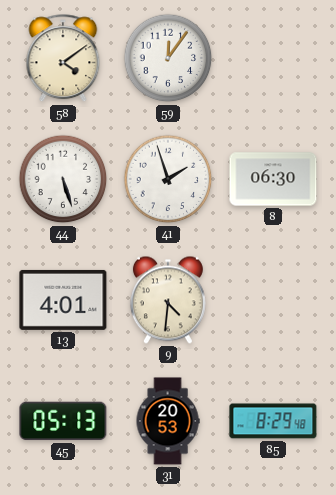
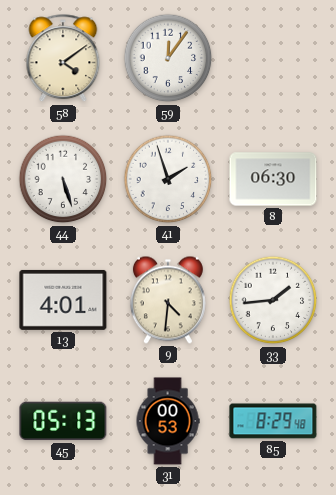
33: none -> 1:44
31: 20:53 -> 00:53
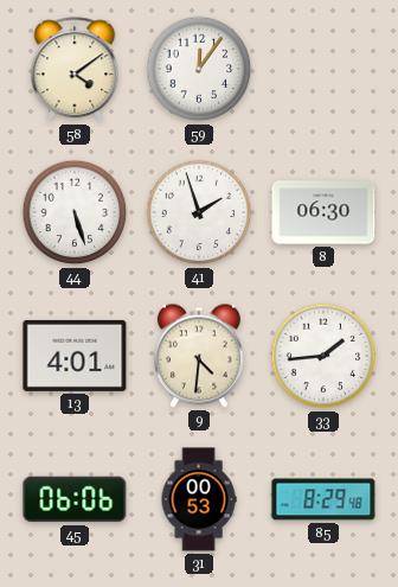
45: 05:13 -> 06:06
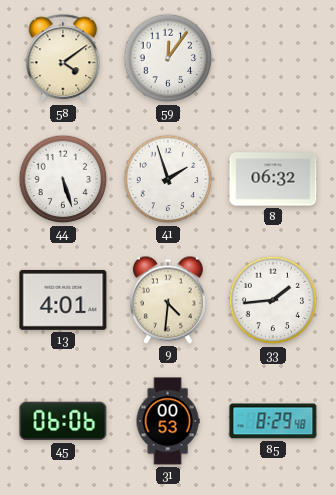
8: 06:30 -> 06:32
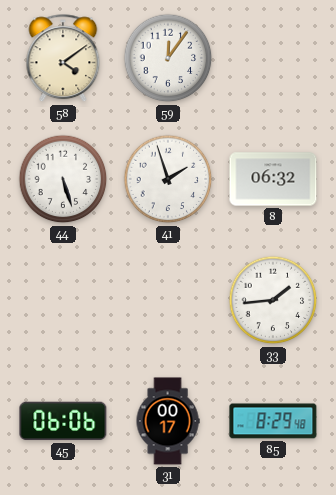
13: 4:01 -> none
9: 4:31 -> none
31: 00:53 -> 00:17
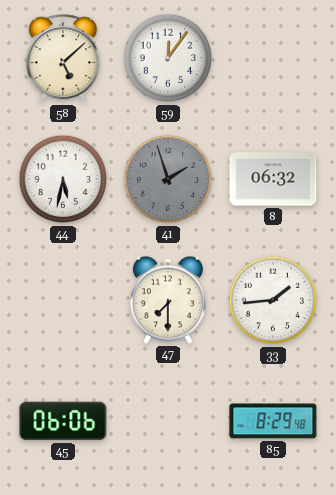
58: 4:09 -> 5:08
44: 5:27 -> 5:32
41 dial: white -> grey
47: none -> 7:30
31: 00:17 -> none
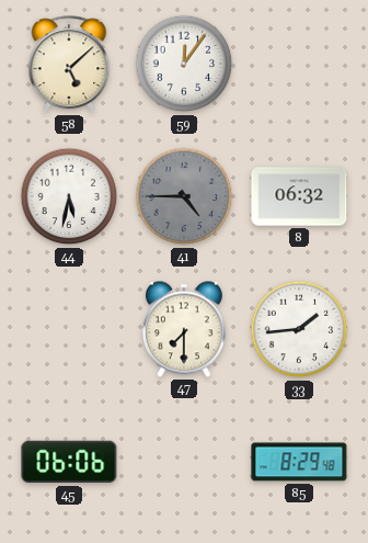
41: 1:57 -> 4:45
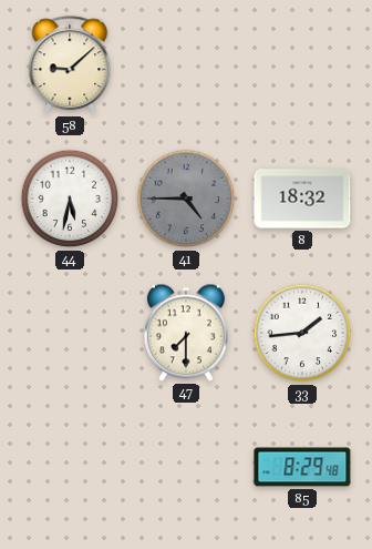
58: 5:08 -> 9:08
59: 12:06 -> none
8: 06:32 -> 18:32
45: 06:06 -> none
